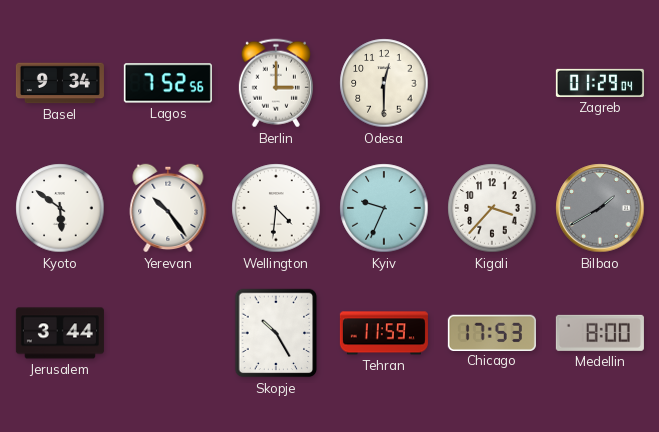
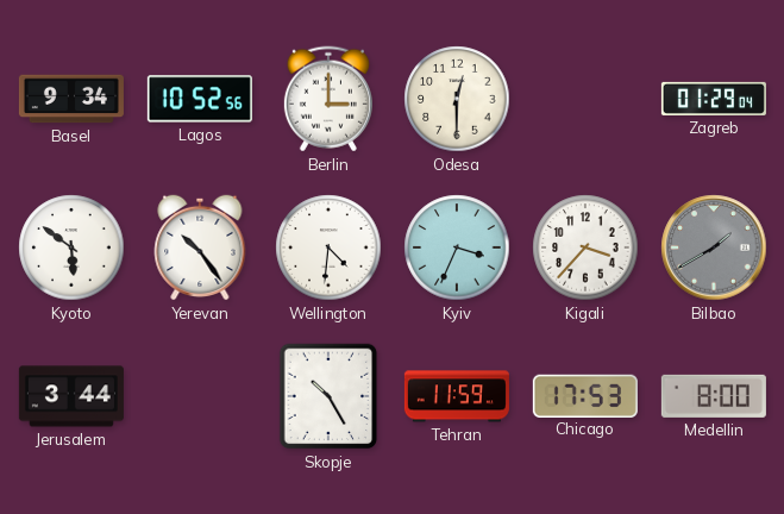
Lagos: 7:52 -> 10:52
Kyiv: 9:34 -> 3:34
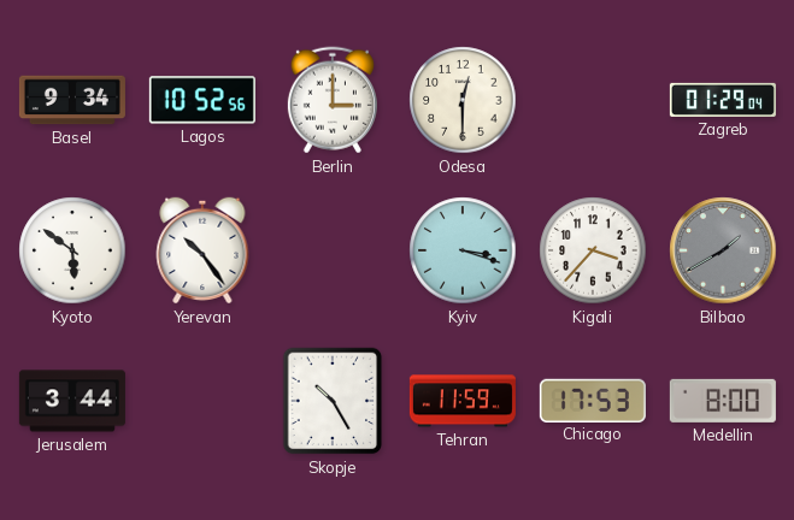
Wellington: 4:31 -> none
Kyiv: 3:34 -> 3:18
